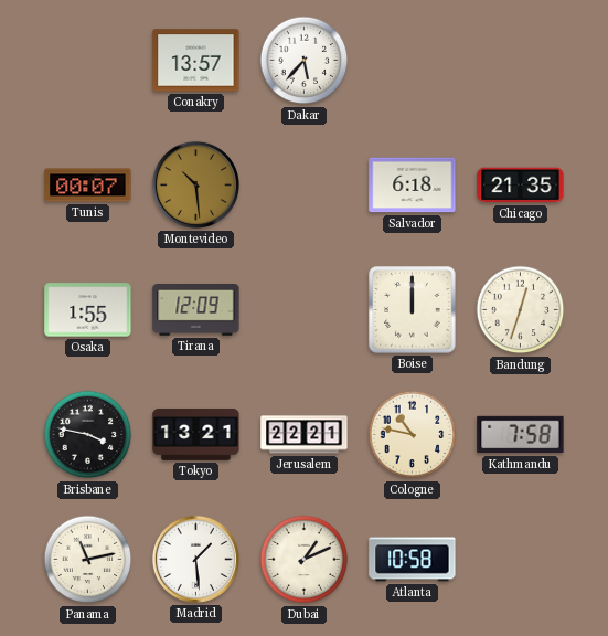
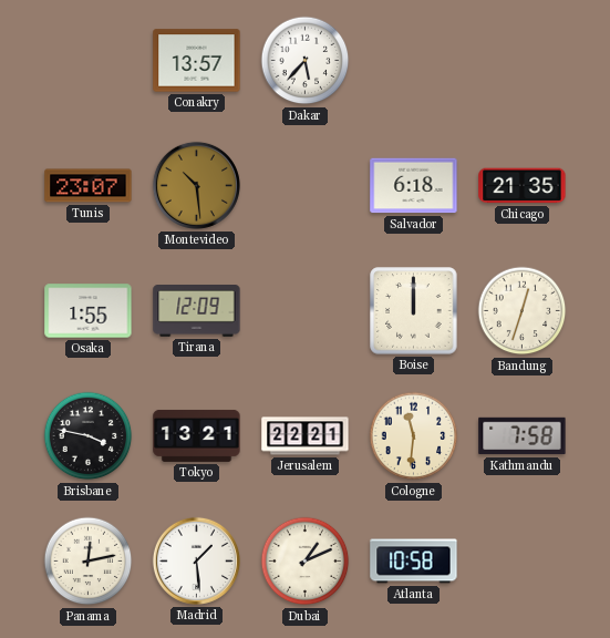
Tunis: 00:07 -> 23:07
Cologne: 10:47 -> 11:31
Panama: 11:13 -> 12:13
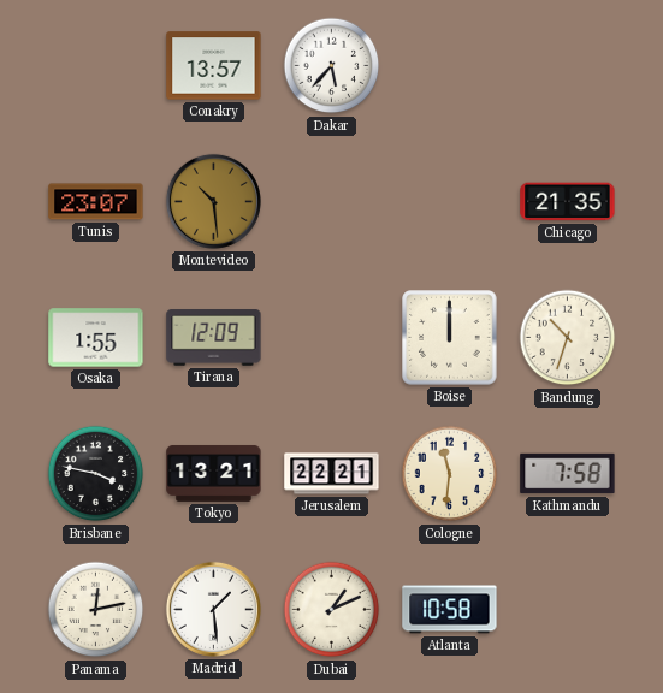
Salvador: 6:18 -> none
Bandung: 12:33 -> 10:33
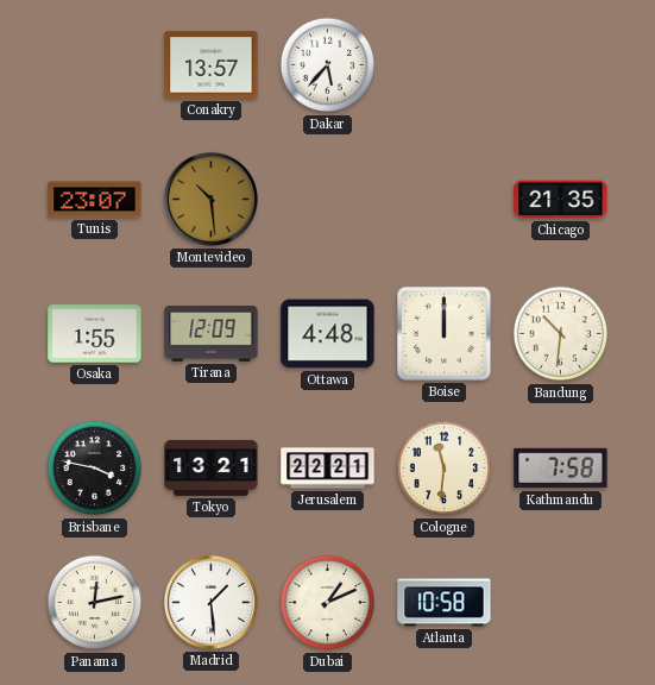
Ottawa: none -> 4:48
Bandung: 10:33 -> 10:31
